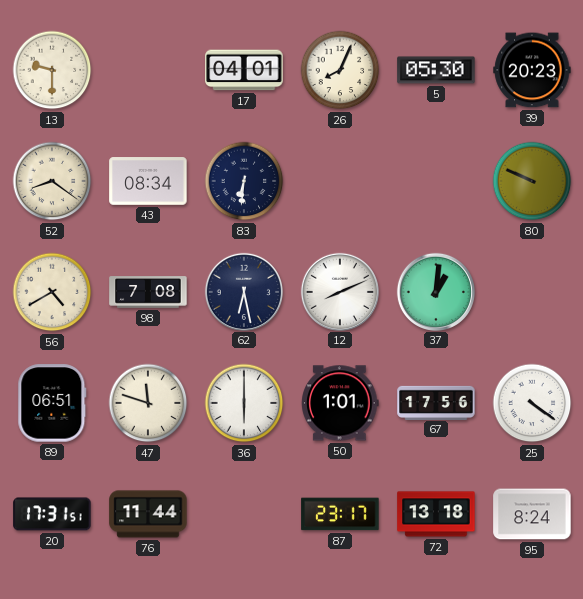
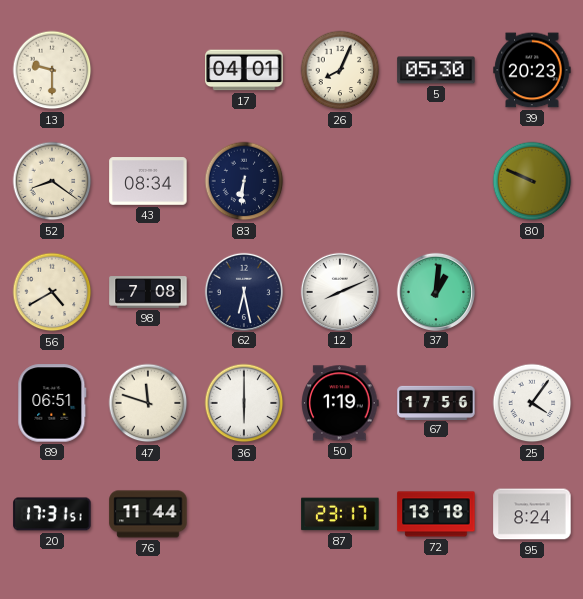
50: 1:01 -> 1:19
25: 4:21 -> 4:06
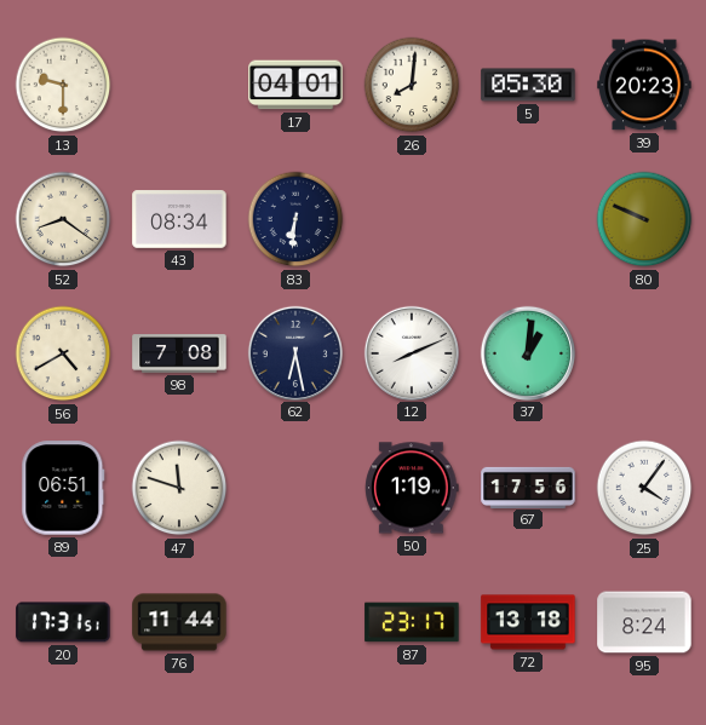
26: 8:04 -> 8:01
36: 6:00 -> none
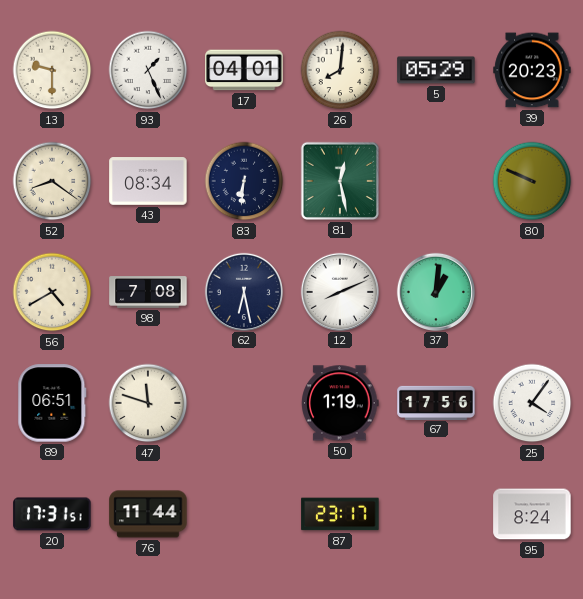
93: none -> 1:26
5: 05:30 -> 05:29
81: none -> 12:28
72: 13:18 -> none
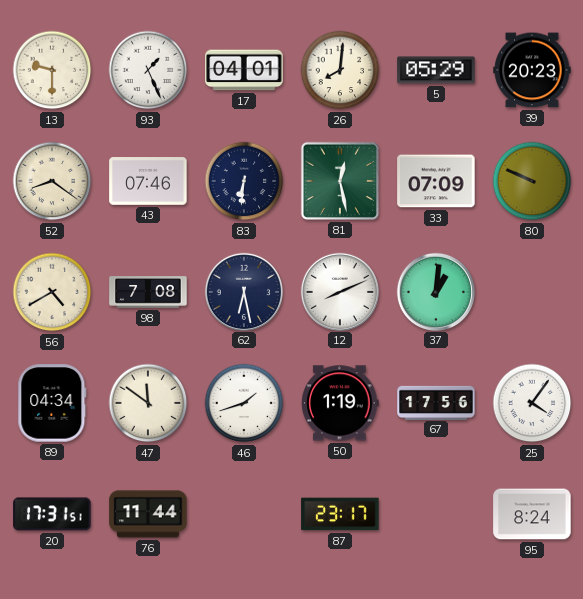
43: 08:34 -> 07:46
33: none -> 07:09
89: 06:51 -> 04:34
47: 11:48 -> 11:51
46: none -> 1:42
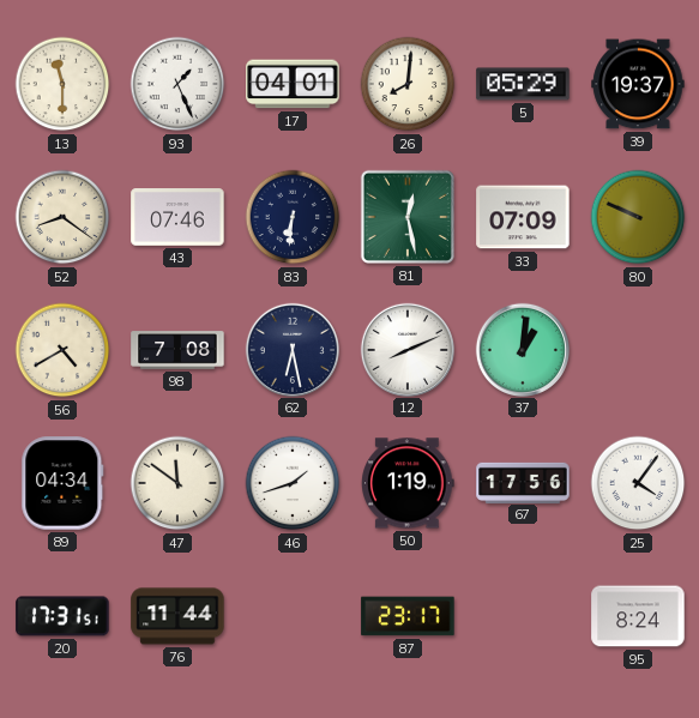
13: 9:30 -> 11:30
39: 20:23 -> 19:37
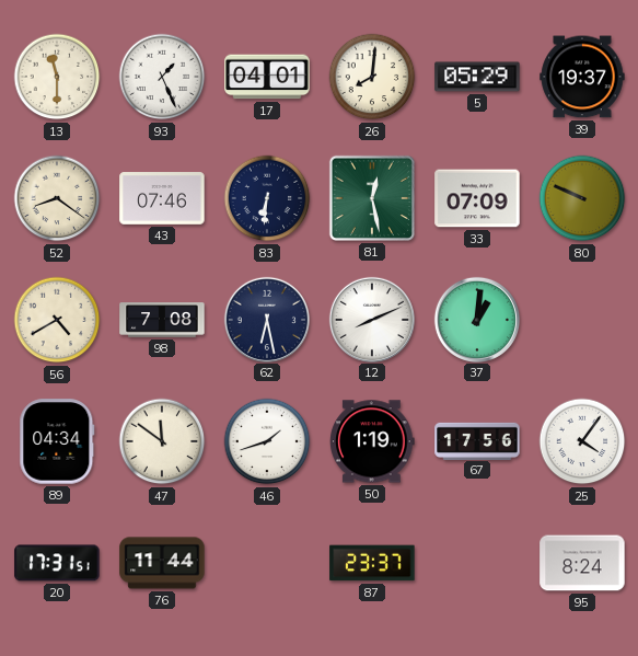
87: 23:17 -> 23:37
